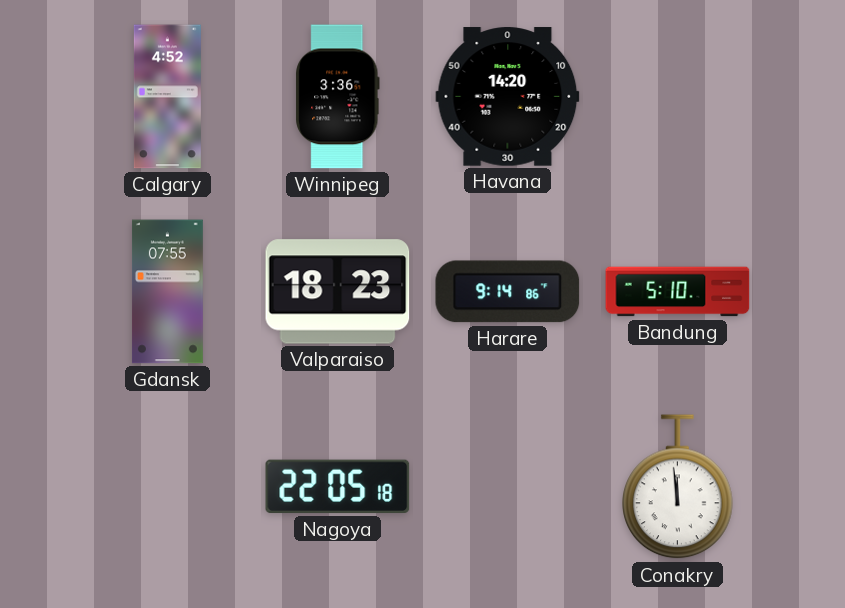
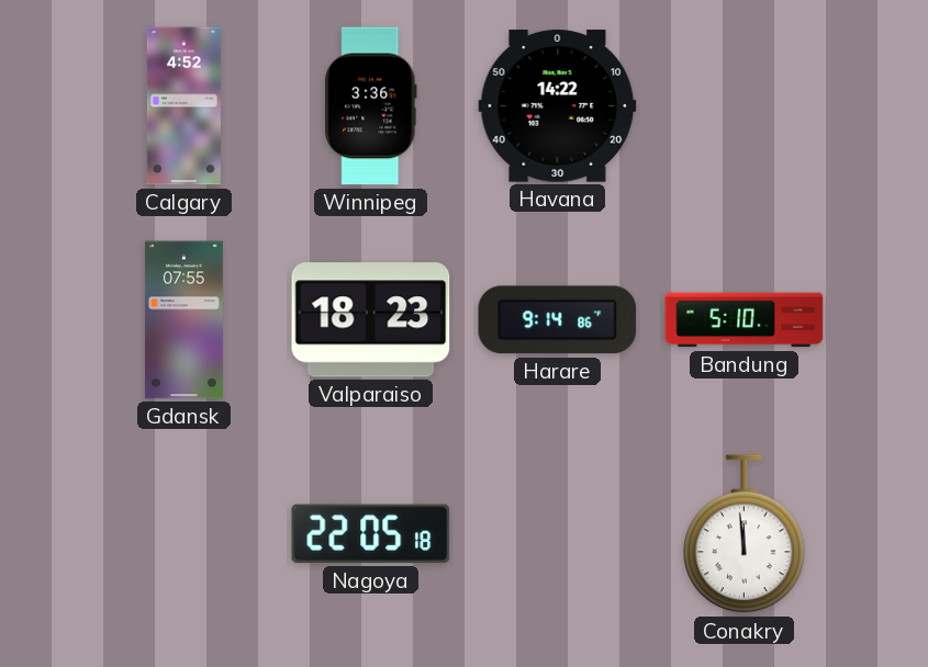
Havana: 14:20 -> 14:22
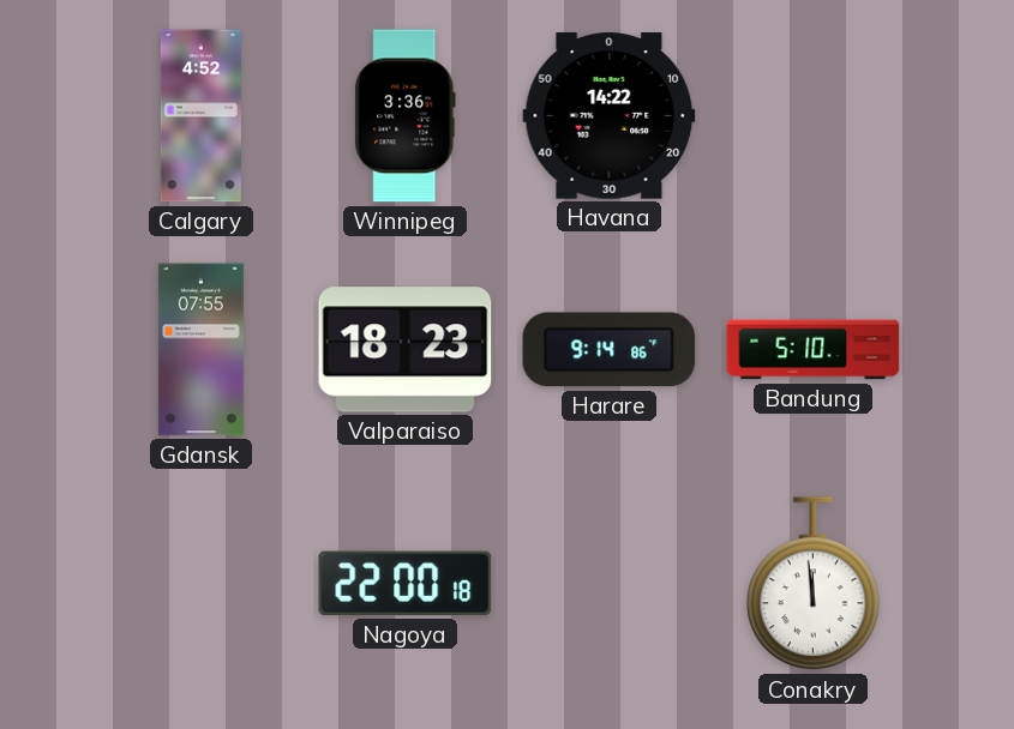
Nagoya: 22:05 -> 22:00
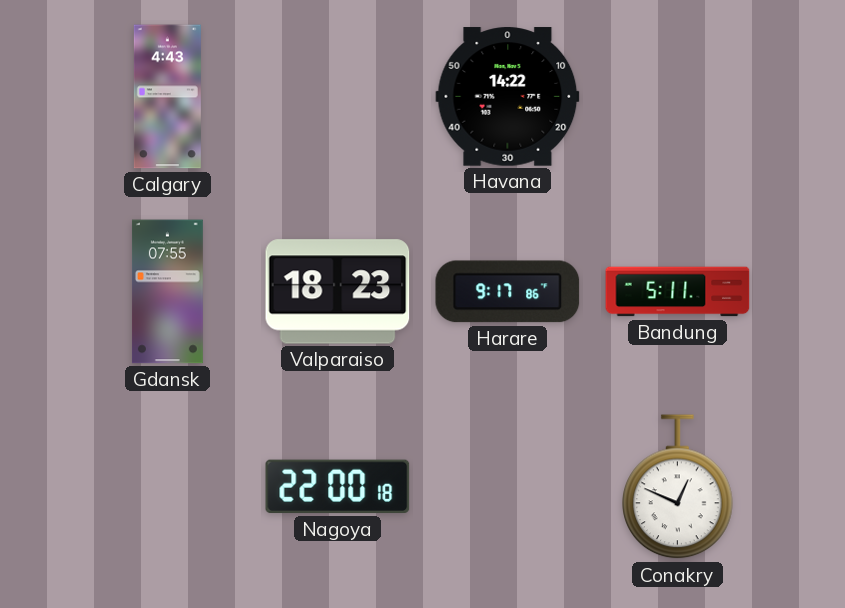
Calgary: 4:52 -> 4:43
Winnipeg: 3:36 -> none
Harare: 9:14 -> 9:17
Bandung: 5:10 -> 5:11
Conakry: 11:59 -> 12:49
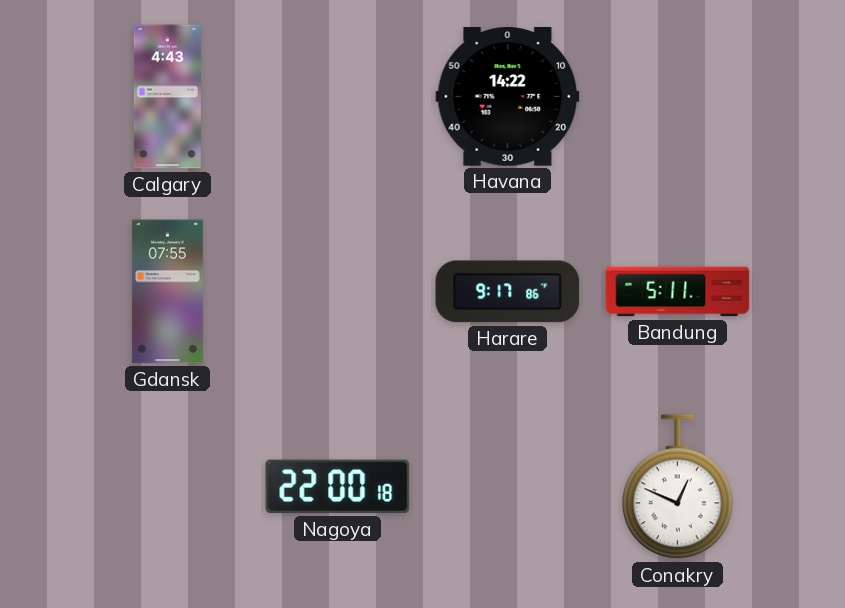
Valparaiso: 18:23 -> none
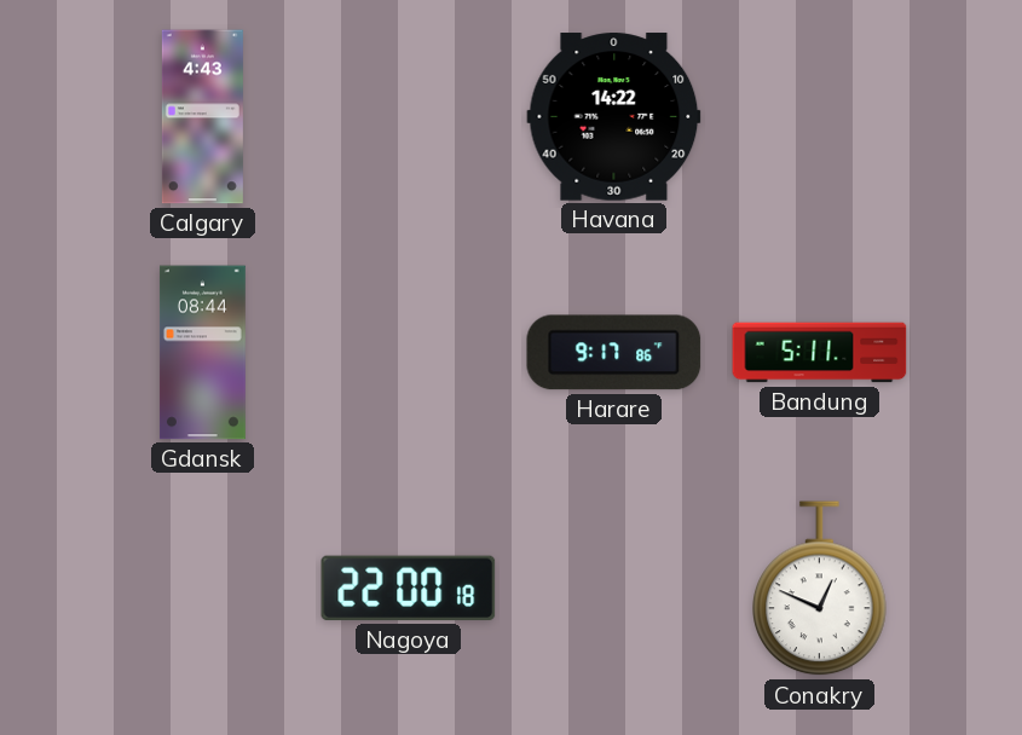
Gdansk: 07:55 -> 08:44
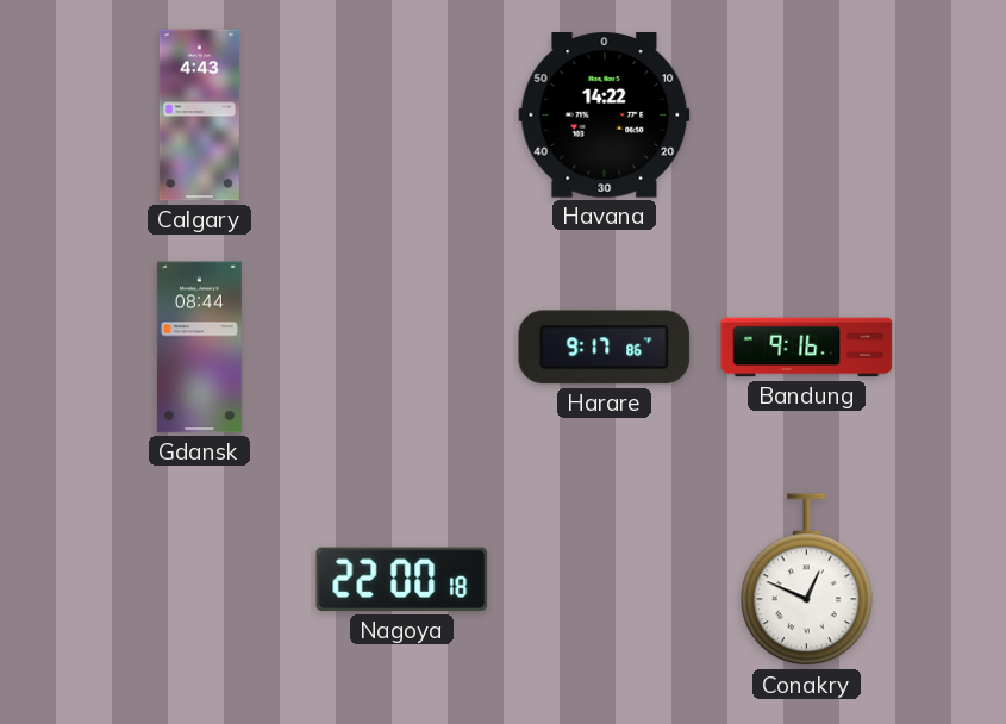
Bandung: 5:11 -> 9:16
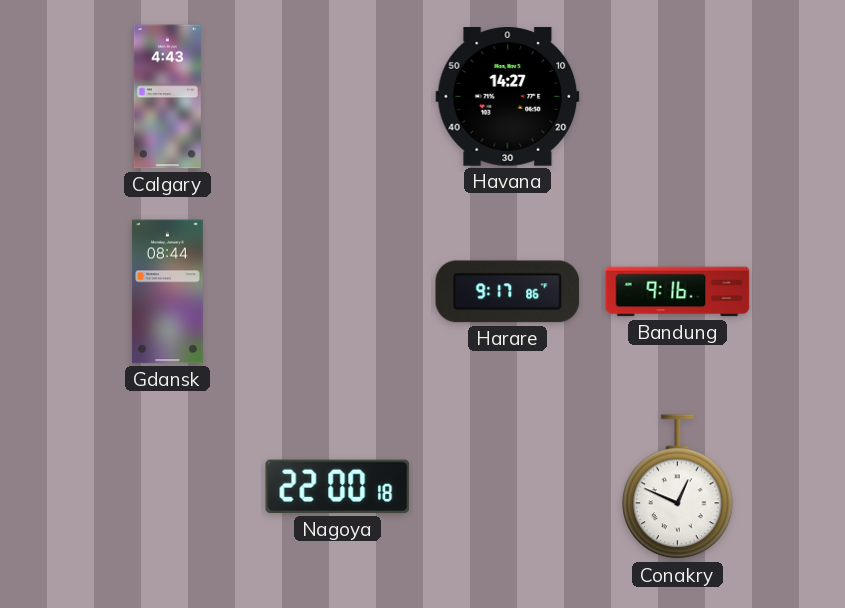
Havana: 14:22 -> 14:27
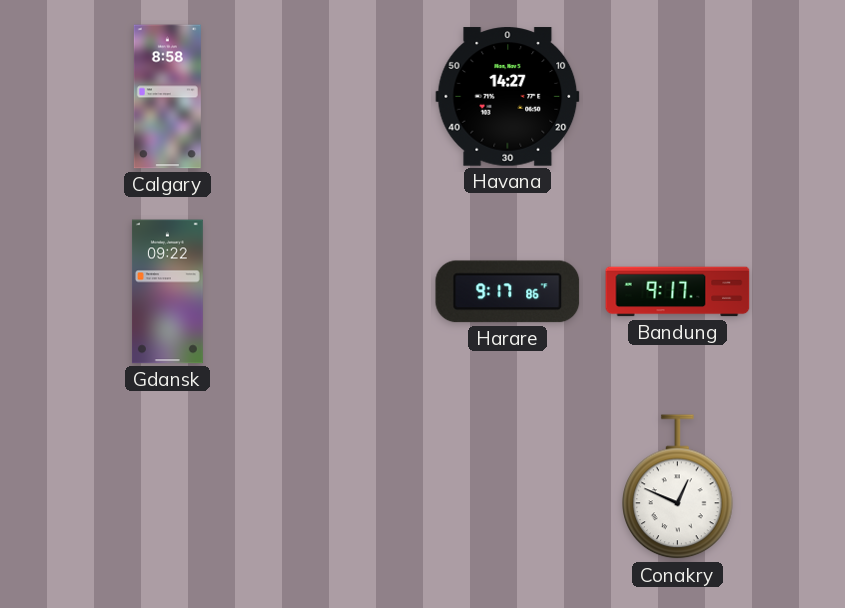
Calgary: 4:43 -> 8:58
Gdansk: 08:44 -> 09:22
Bandung: 9:16 -> 9:17
Nagoya: 22:00 -> none
